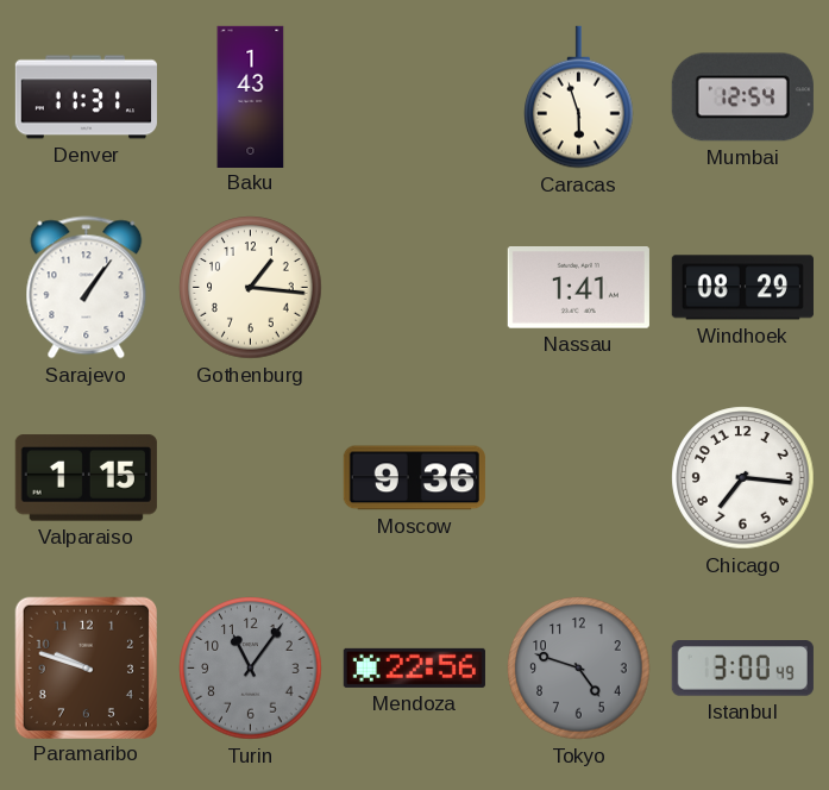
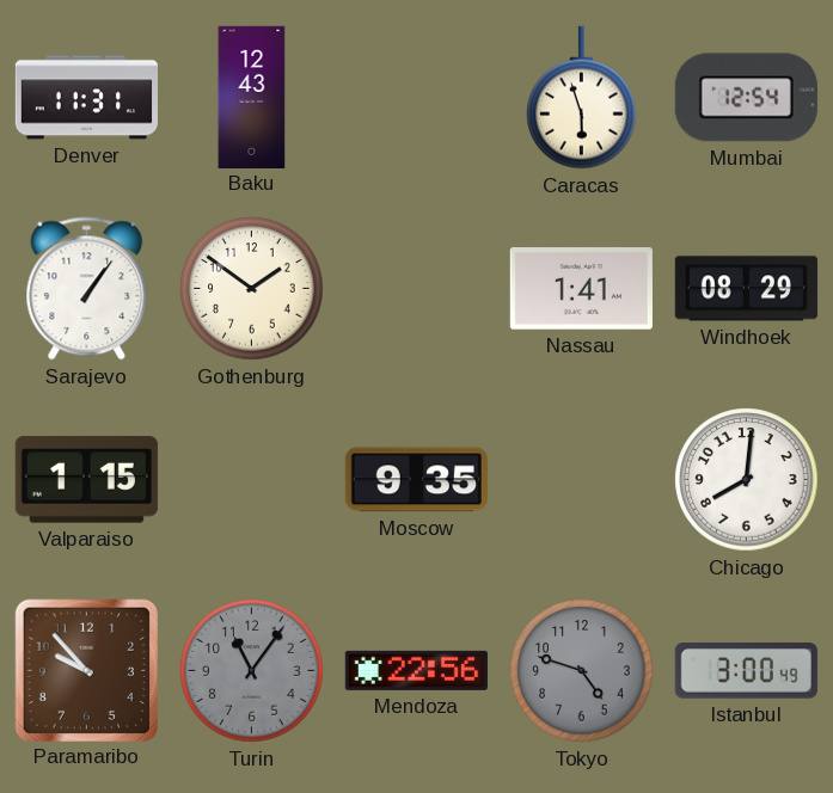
Baku: 1:43 -> 12:43
Gothenburg: 1:16 -> 1:51
Moscow: 9:36 -> 9:35
Chicago: 7:16 -> 8:01
Paramaribo: 9:48 -> 9:53
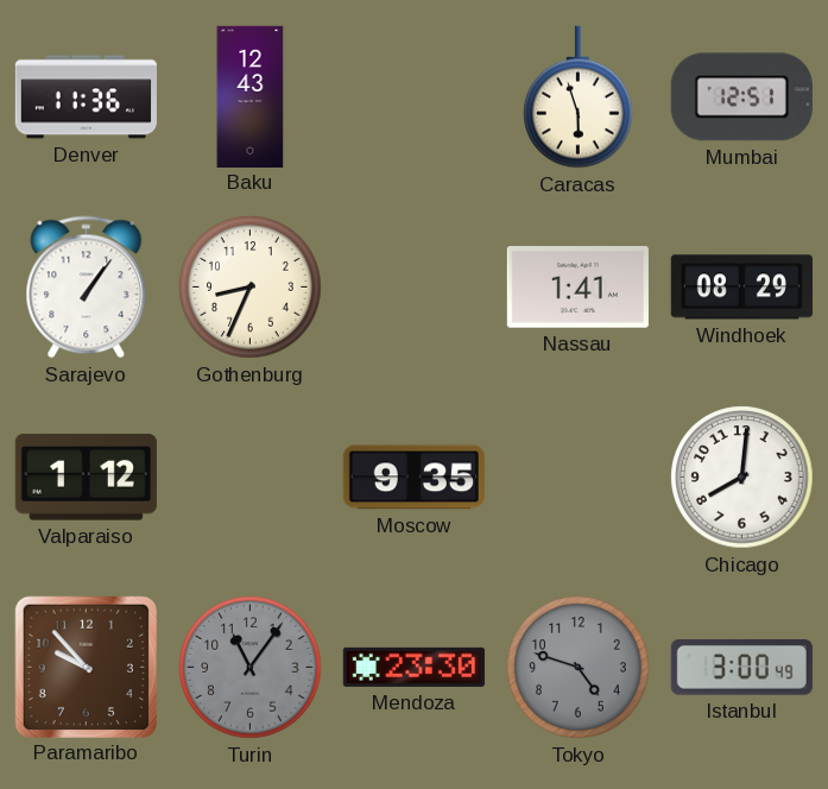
Denver: 11:31 -> 11:36
Mumbai: 12:54 -> 12:51
Gothenburg: 1:51 -> 8:34
Valparaiso: 1:15 -> 1:12
Mendoza: 22:56 -> 23:30
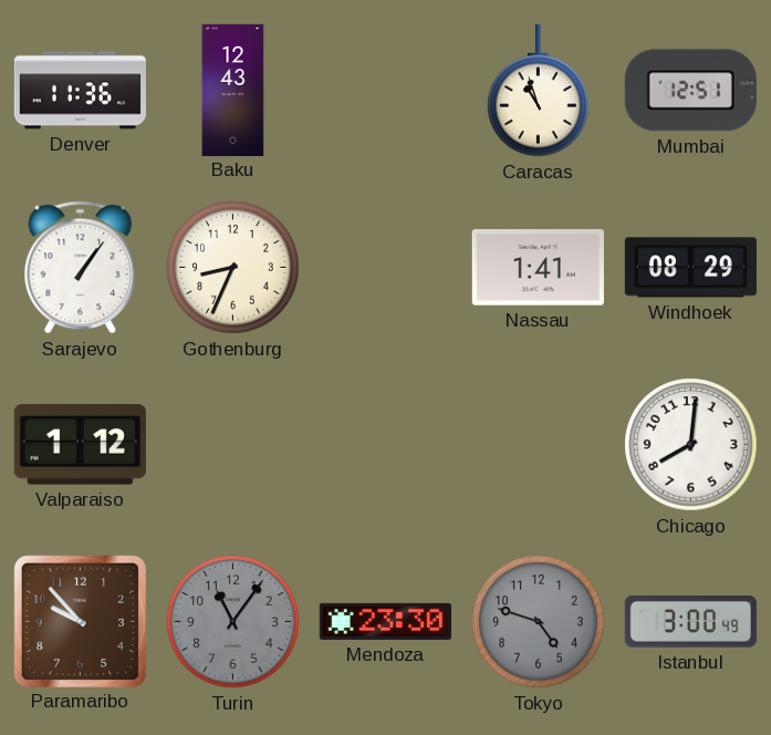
Caracas: 5:57 -> 10:57
Moscow: 9:35 -> none
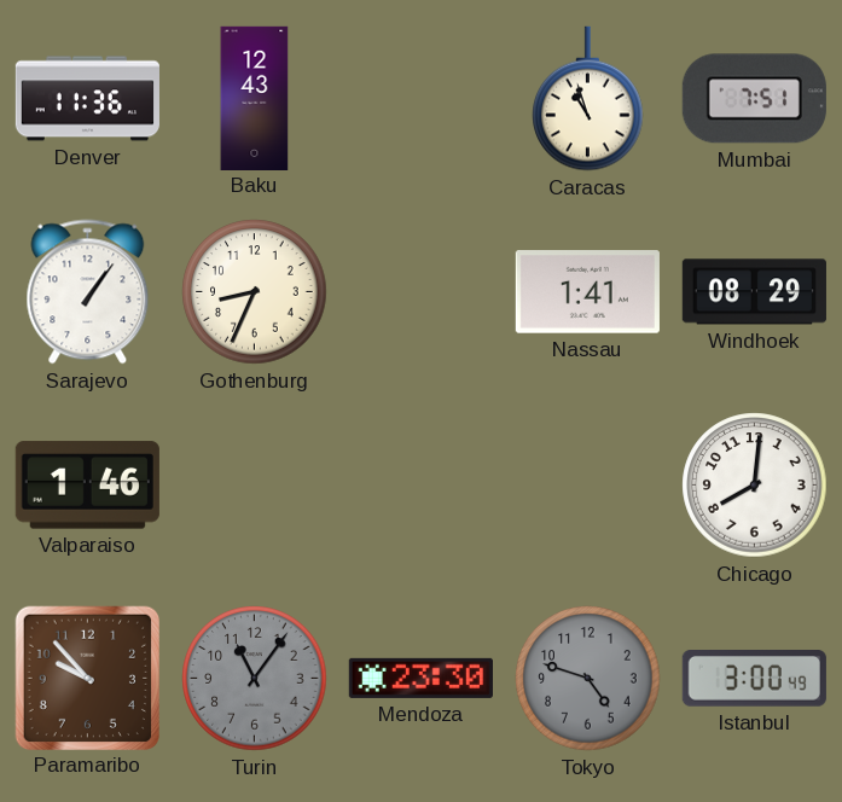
Mumbai: 12:51 -> 7:51
Valparaiso: 1:12 -> 1:46
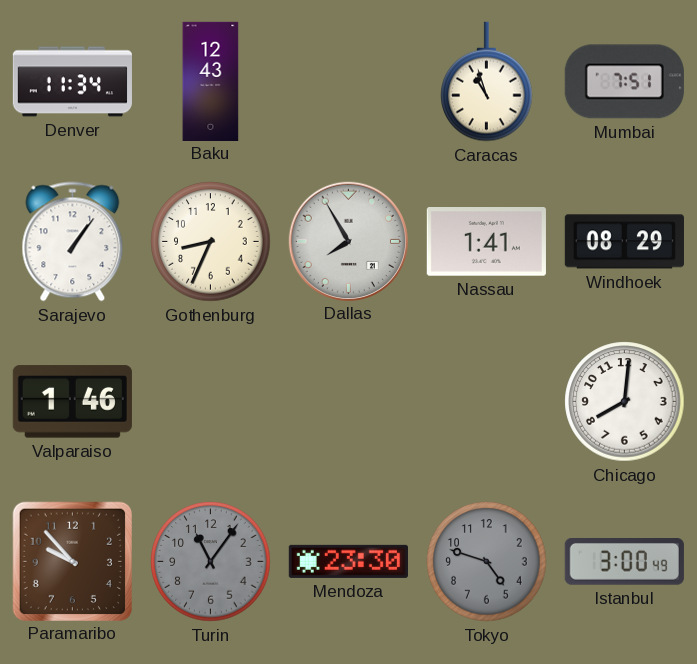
Denver: 11:36 -> 11:34
Dallas: none -> 7:55
